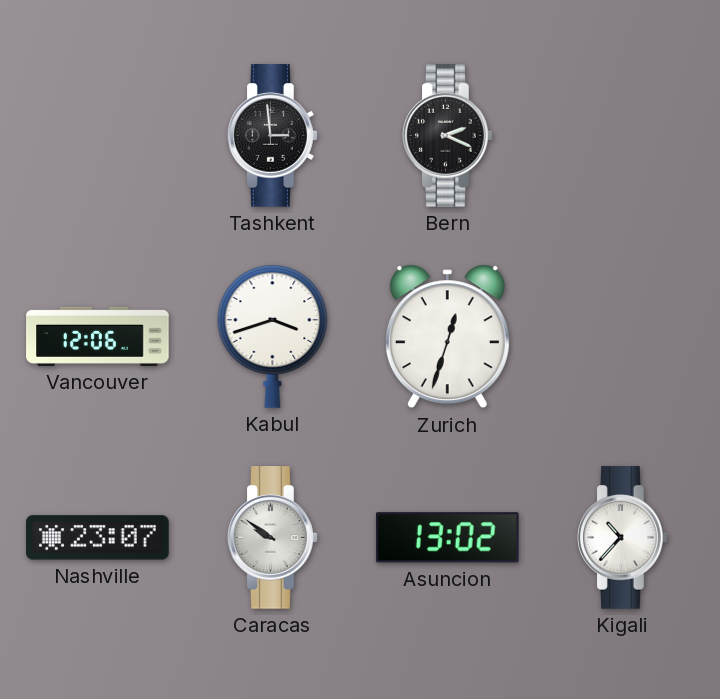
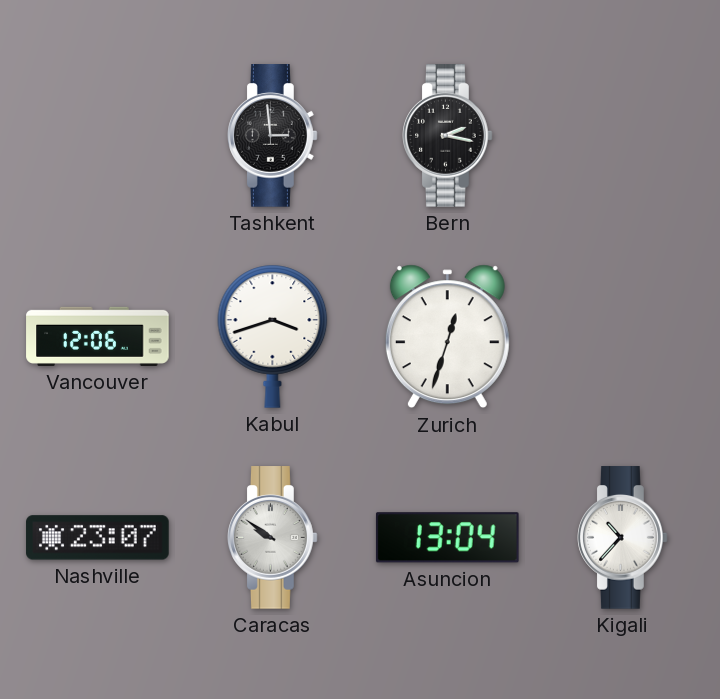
Bern: 2:19 -> 2:17
Asuncion: 13:02 -> 13:04
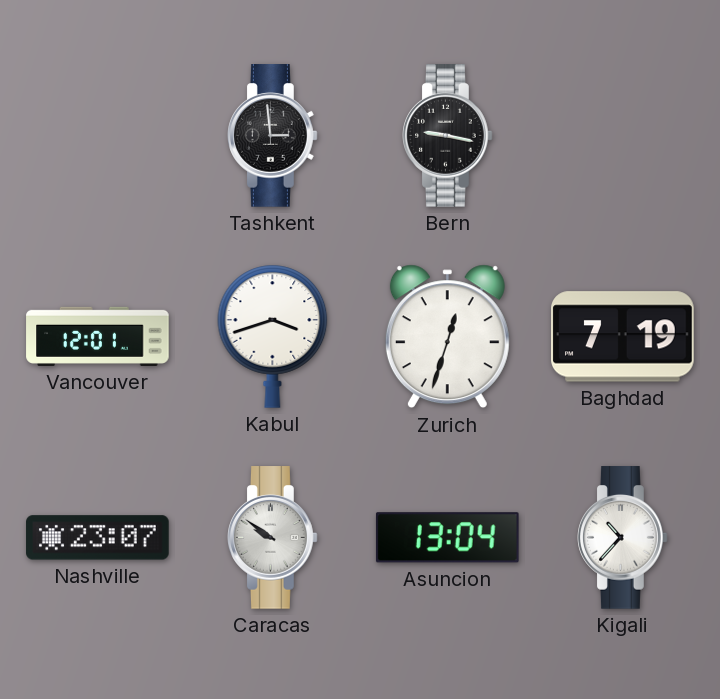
Bern: 2:17 -> 9:17
Vancouver: 12:06 -> 12:01
Baghdad: none -> 7:19
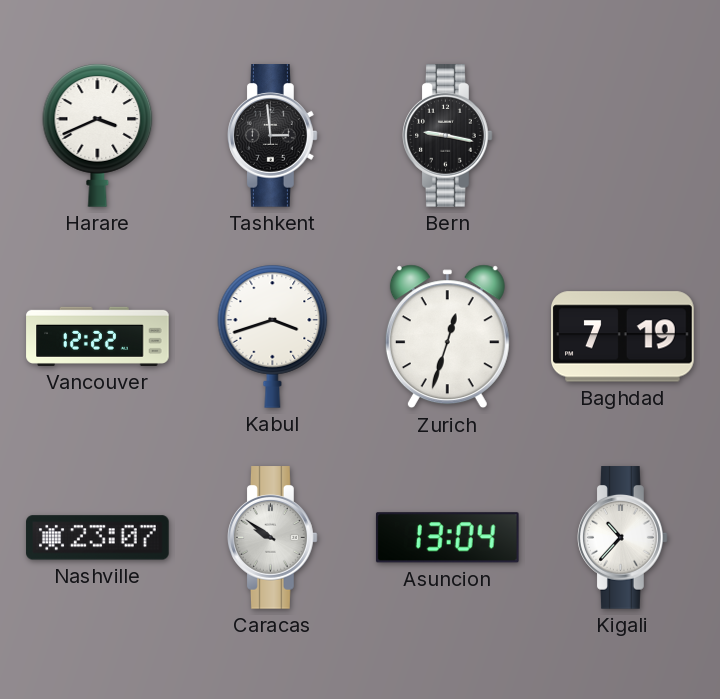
Harare: none -> 3:41
Vancouver: 12:01 -> 12:22
